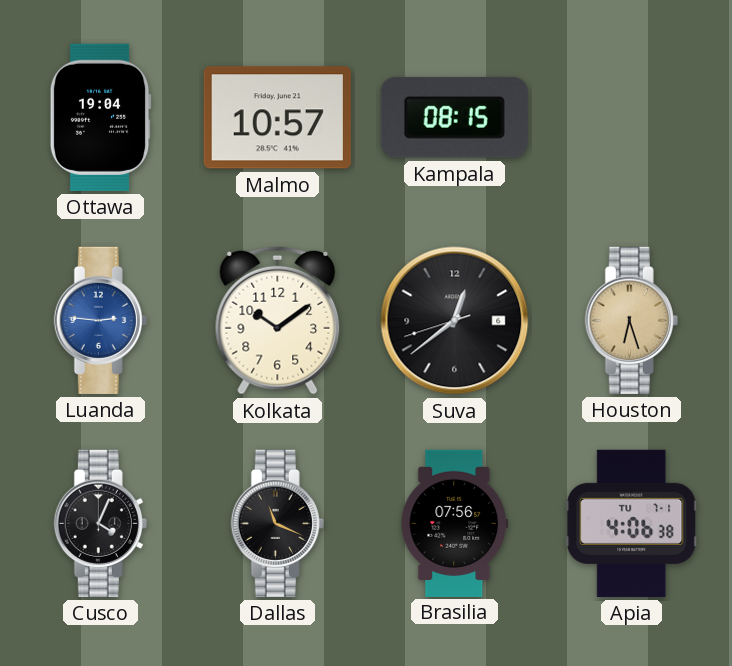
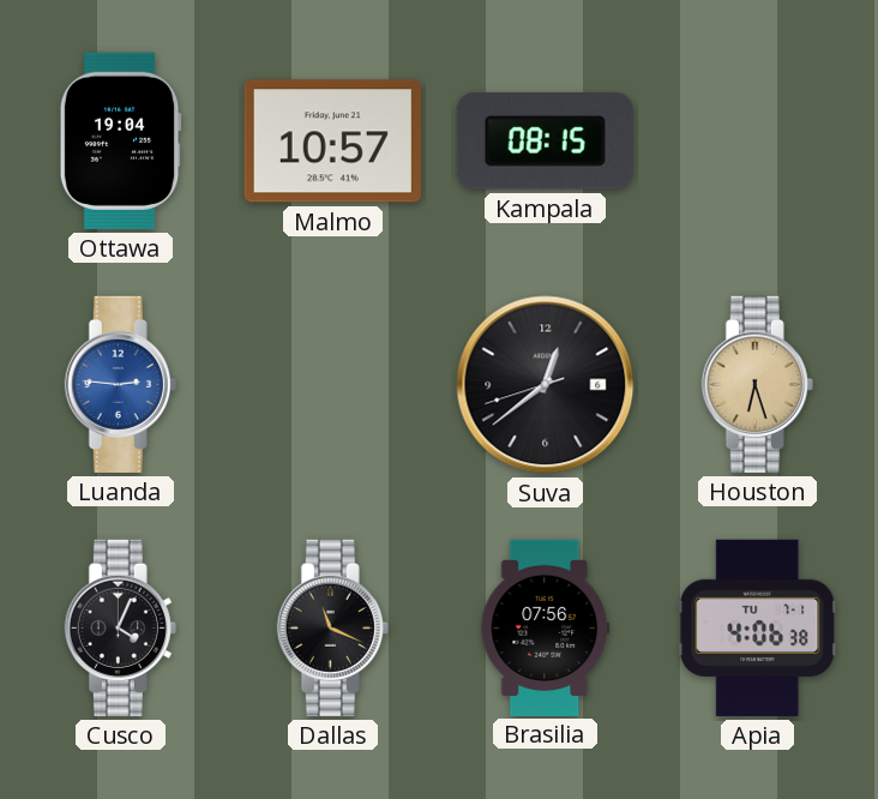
Kolkata: 10:09 -> none
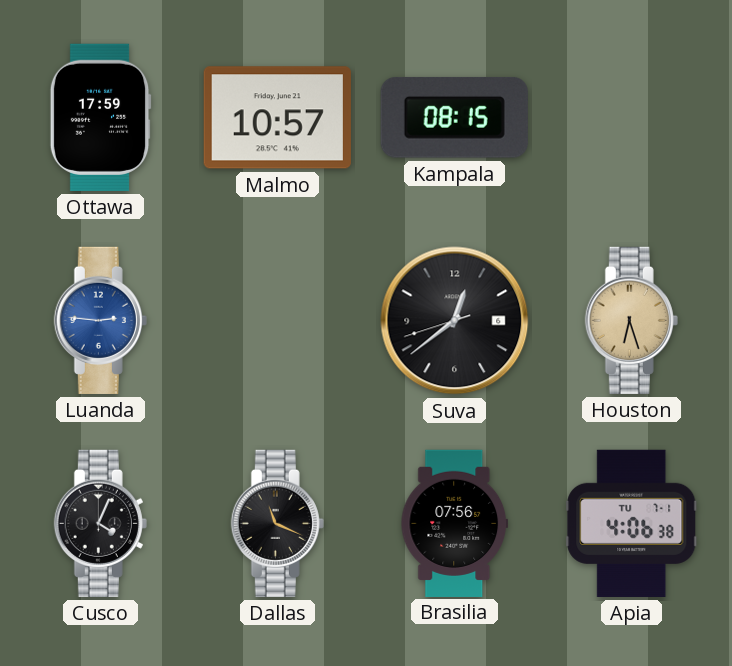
Ottawa: 19:04 -> 17:59
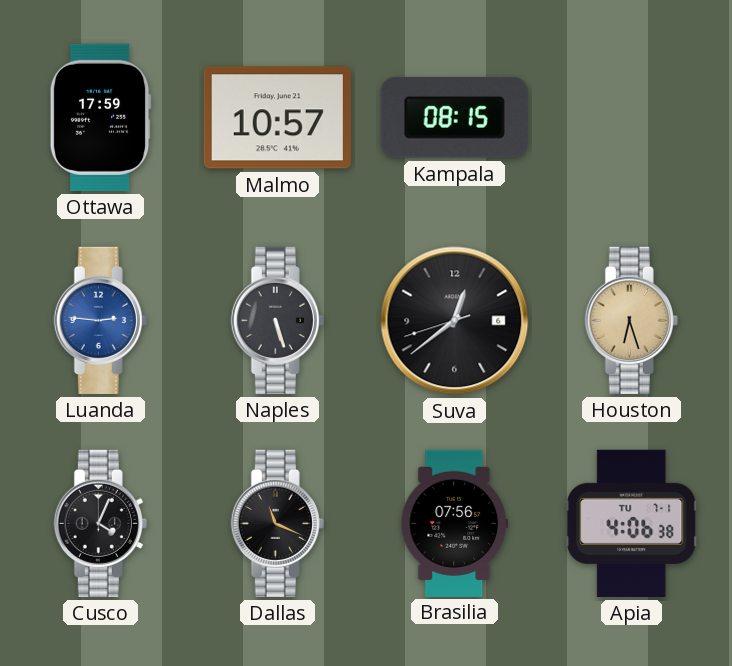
Naples: none -> 5:27
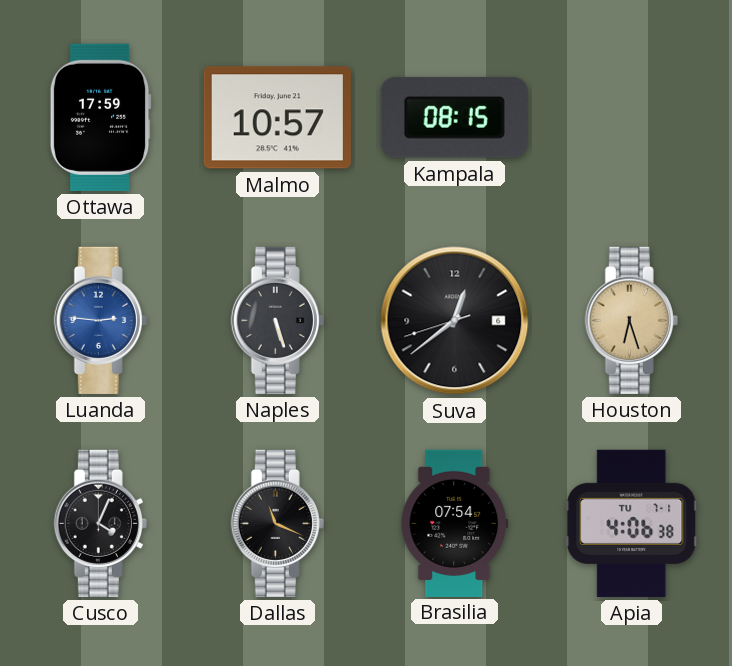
Brasilia: 07:56 -> 07:54
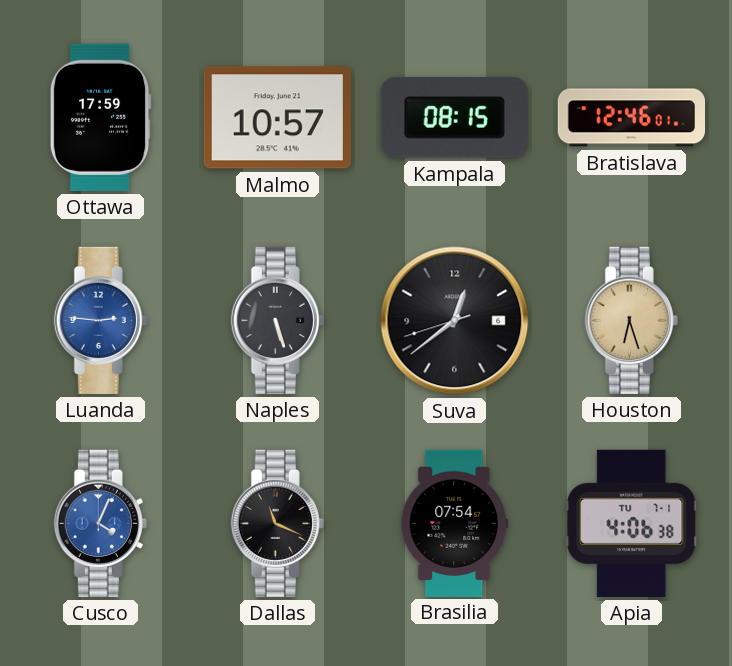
Bratislava: none -> 12:46
Cusco dial: black -> blue
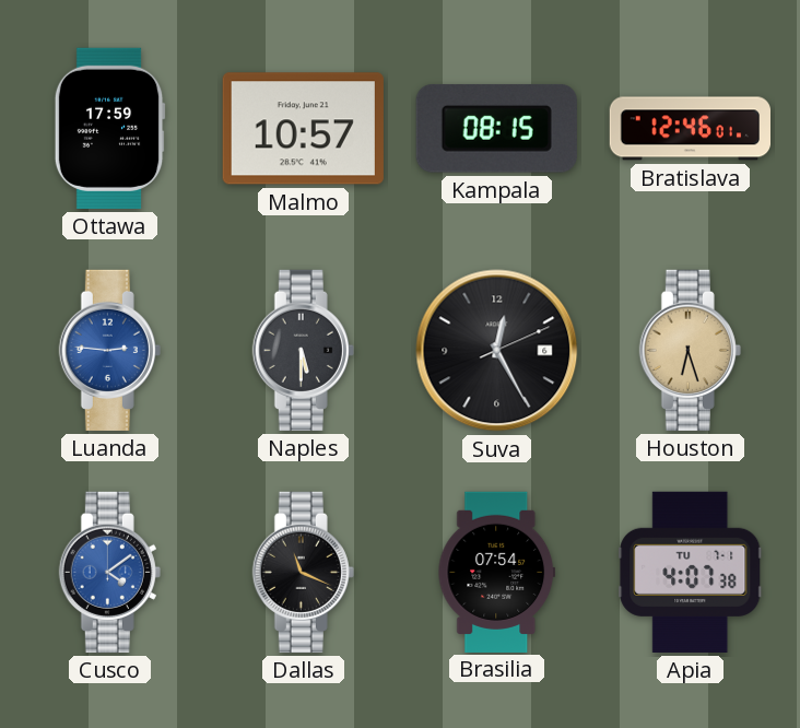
Naples: 5:27 -> 5:30
Suva: 12:38 -> 12:25
Cusco: 4:04 -> 4:09
Apia: 4:06 -> 4:07
